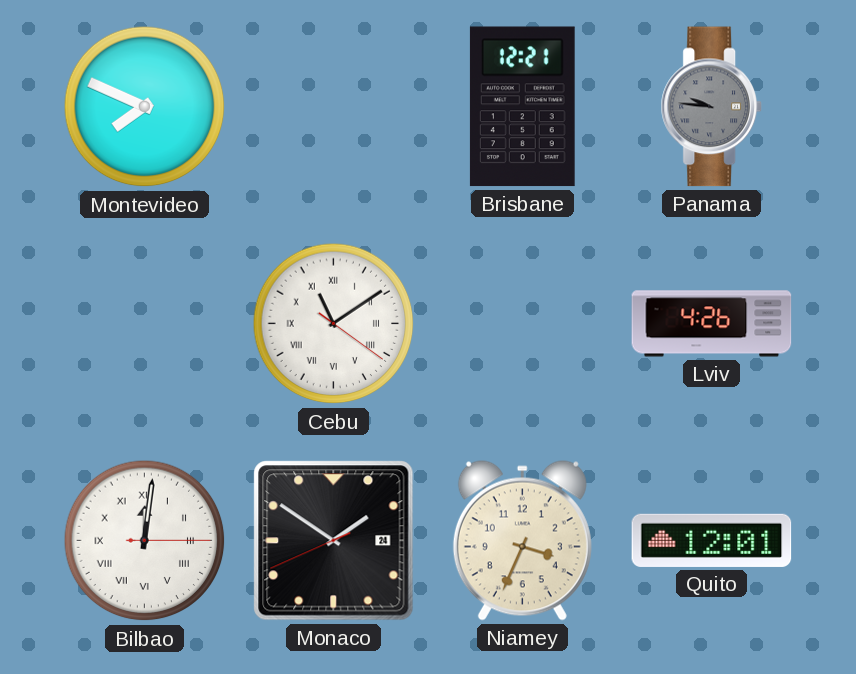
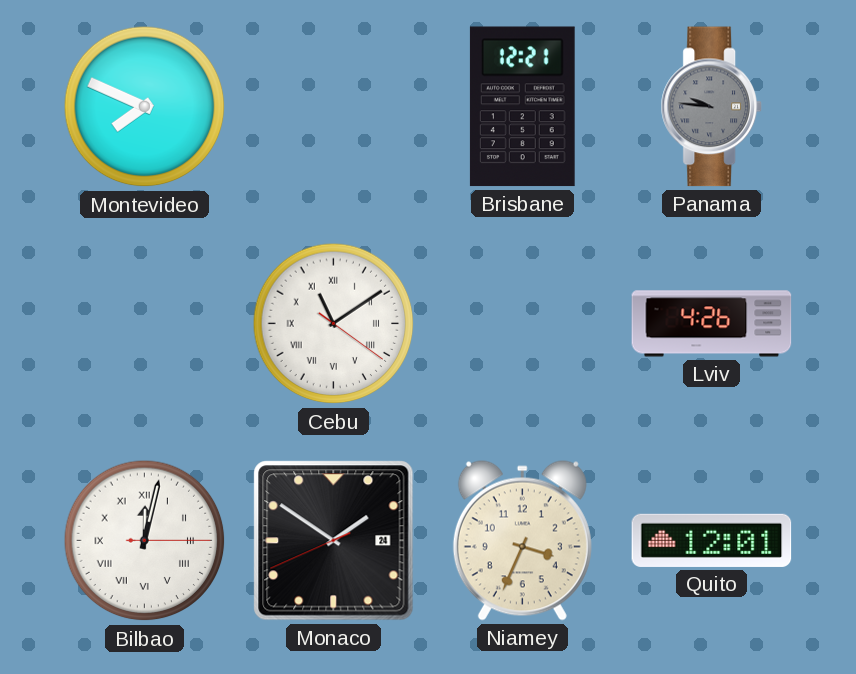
Bilbao: 12:01 -> 12:02
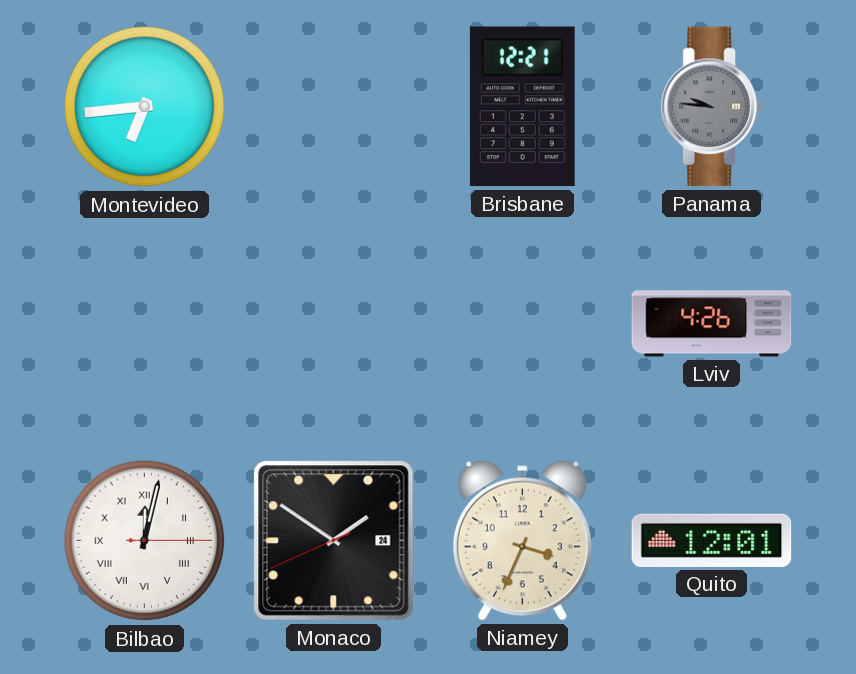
Montevideo: 7:49 -> 6:44
Cebu: 11:09 -> none
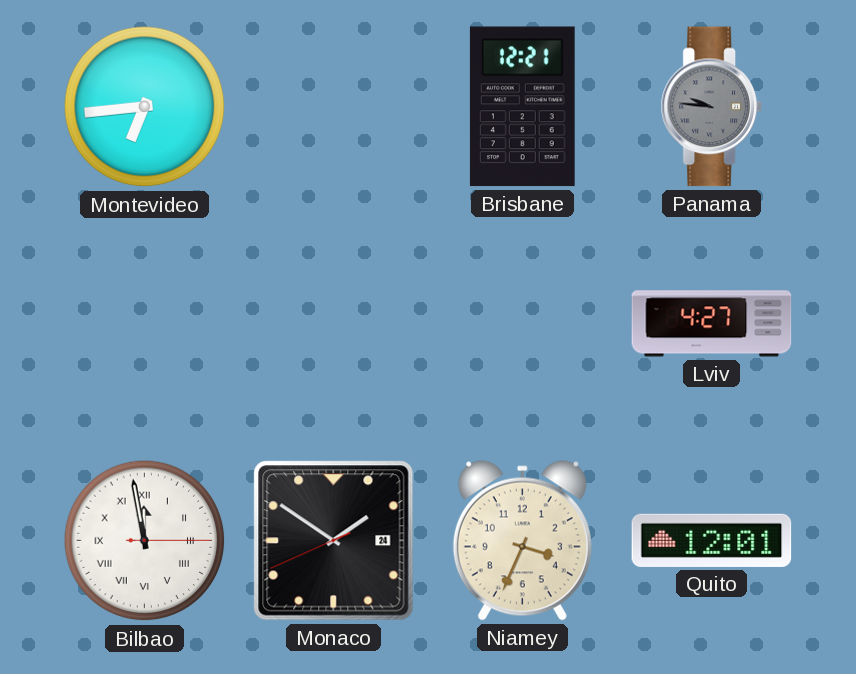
Lviv: 4:26 -> 4:27
Bilbao: 12:02 -> 11:58
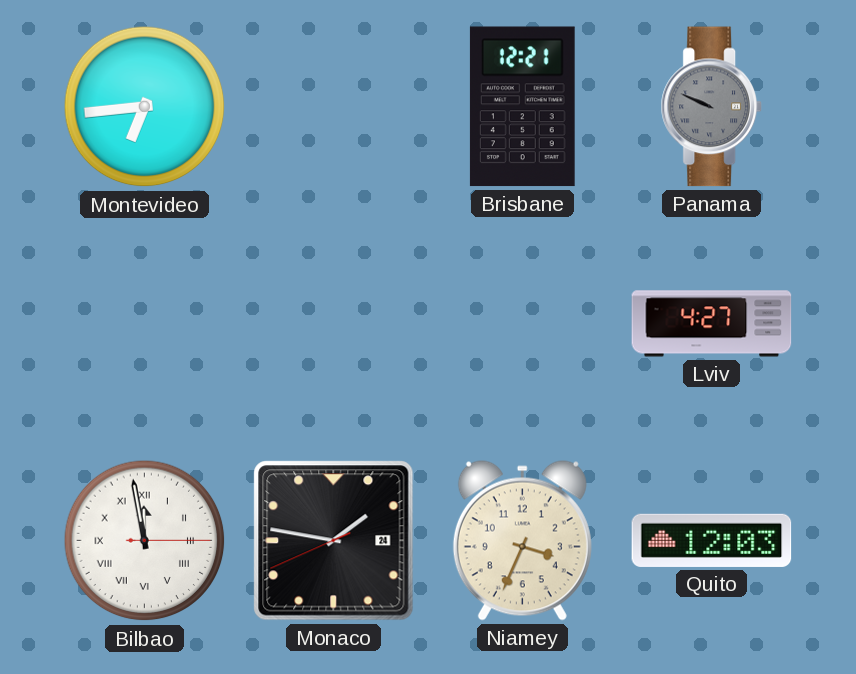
Panama: 9:46 -> 9:49
Monaco: 1:50 -> 1:46
Quito: 12:01 -> 12:03
